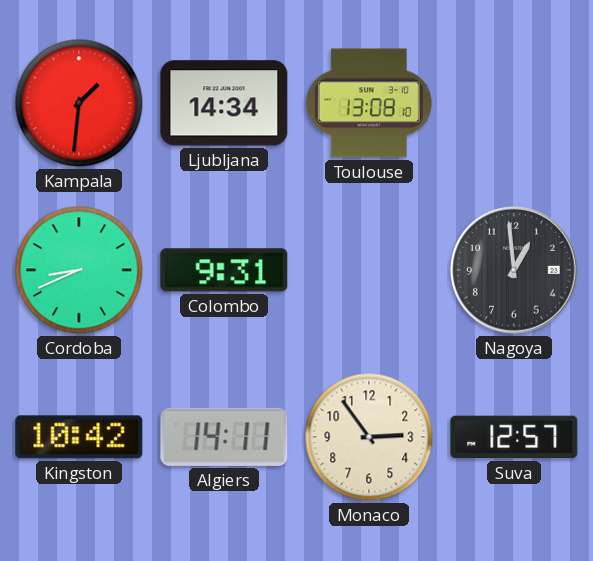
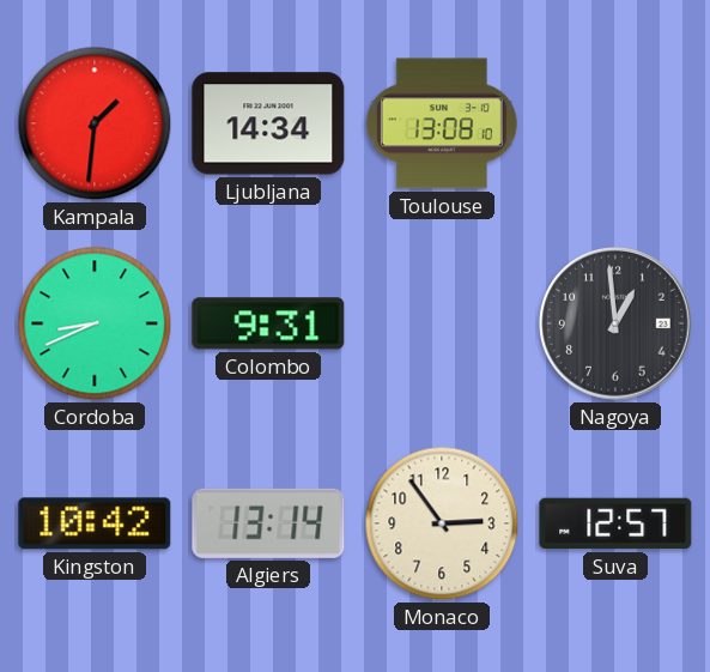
Algiers: 14:11 -> 13:14
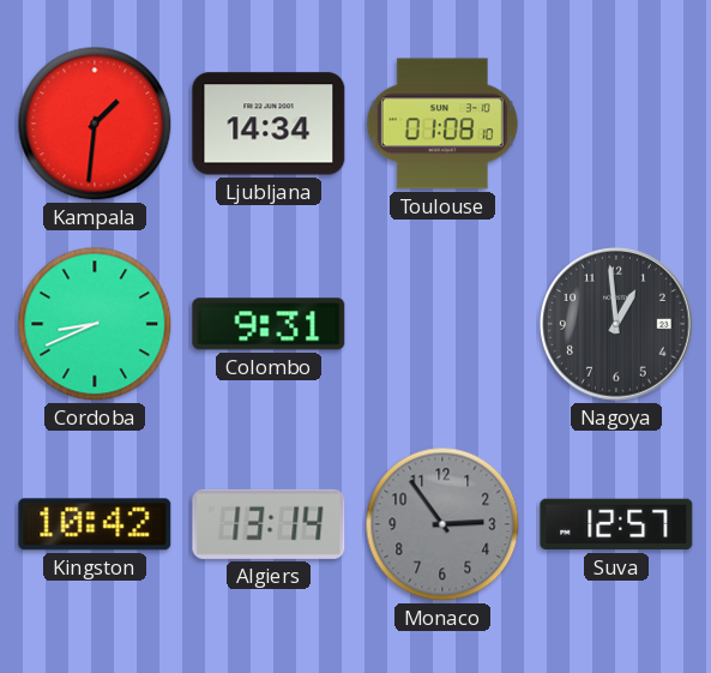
Toulouse: 13:08 -> 01:08
Monaco dial: cream -> grey
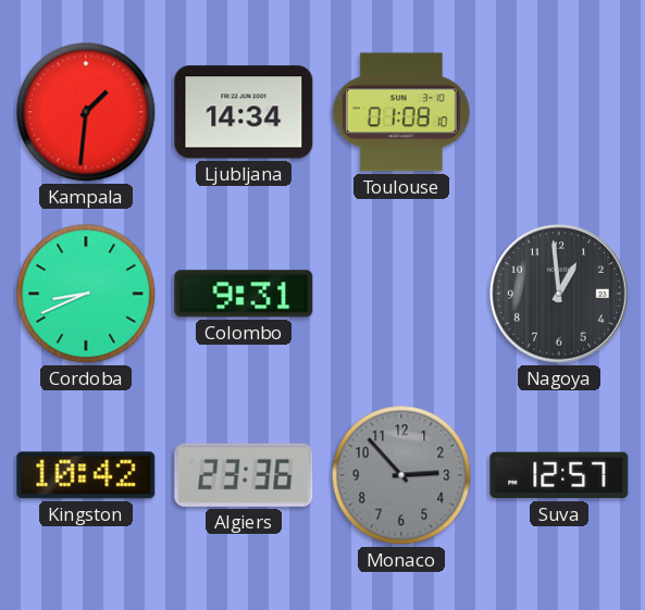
Algiers: 13:14 -> 23:36
Monaco: 2:54 -> 2:53
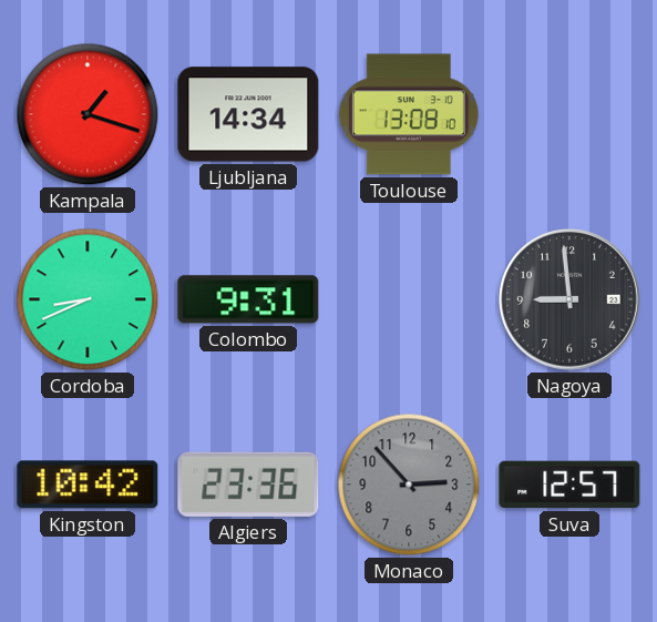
Kampala: 1:31 -> 1:18
Toulouse: 01:08 -> 13:08
Nagoya: 12:59 -> 8:59
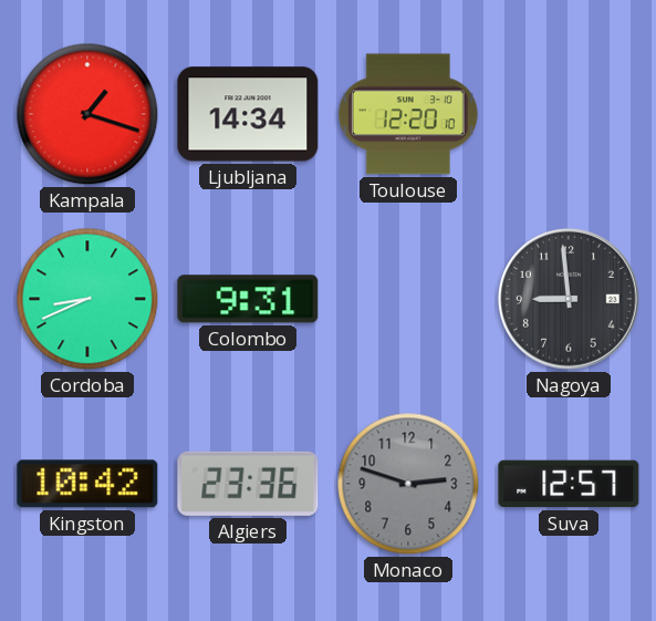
Toulouse: 13:08 -> 12:20
Monaco: 2:53 -> 2:48
